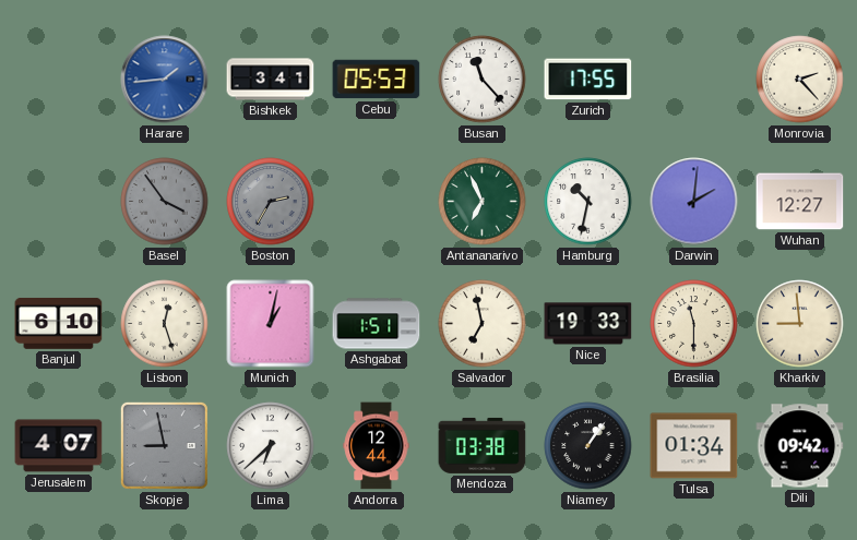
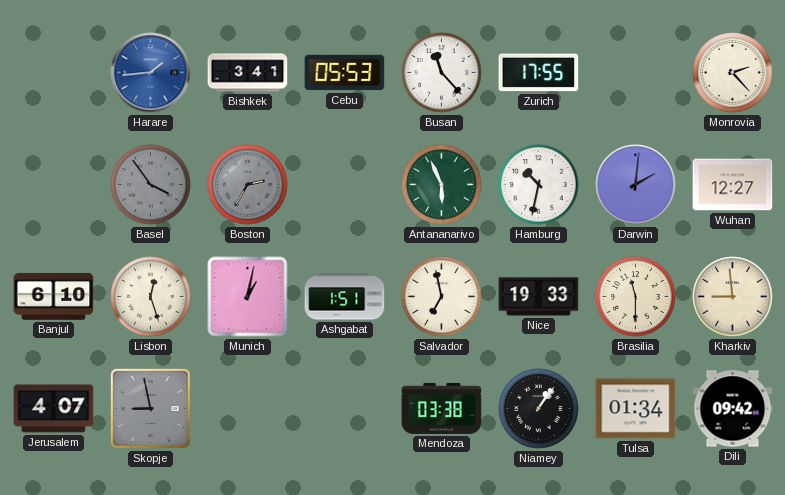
Antananarivo: 6:56 -> 5:56
Lima: 6:38 -> none
Andorra: 12:44 -> none
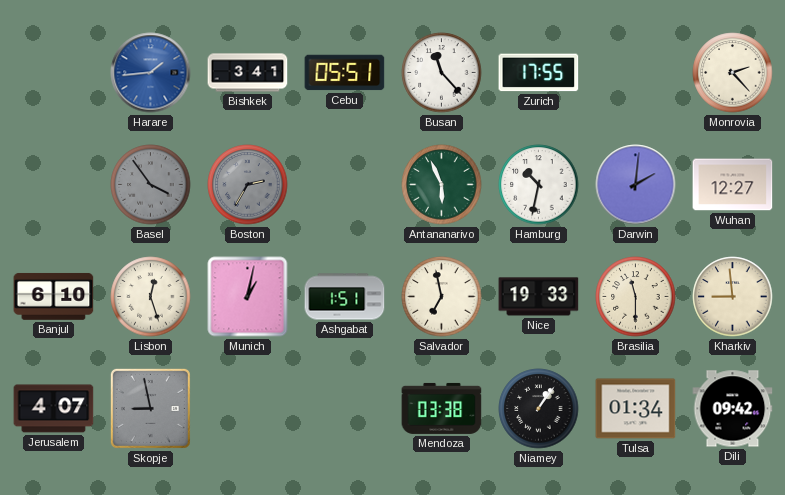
Cebu: 05:53 -> 05:51
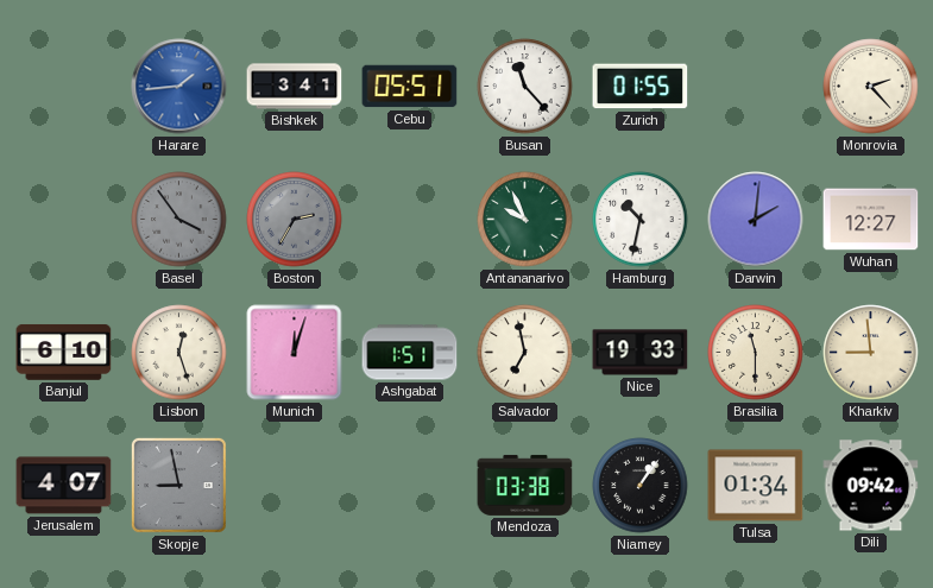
Zurich: 17:55 -> 01:55
Antananarivo: 5:56 -> 9:56
Munich: 1:02 -> 12:03
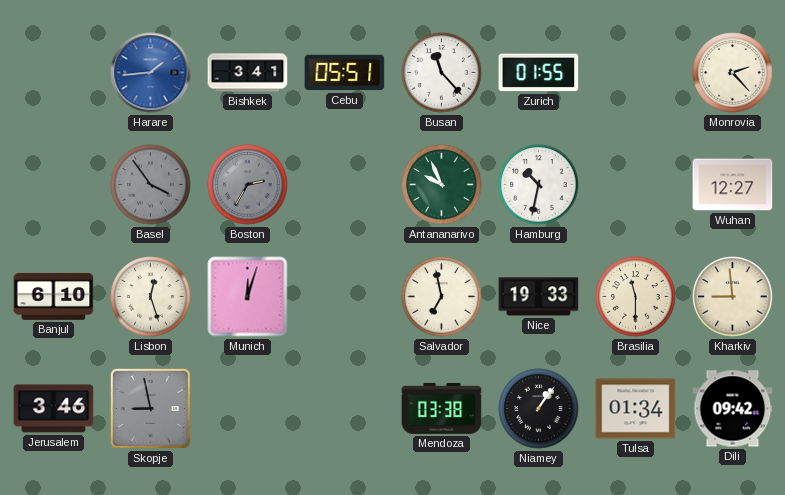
Darwin: 2:01 -> none
Ashgabat: 1:51 -> none
Jerusalem: 4:07 -> 3:46
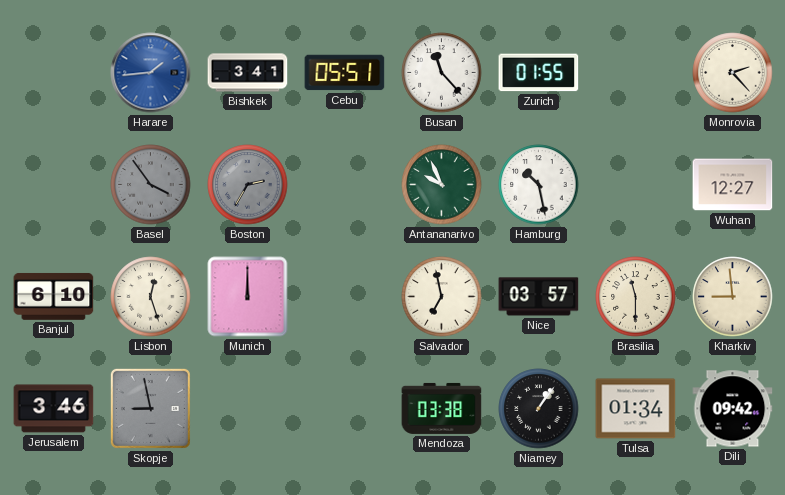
Hamburg: 10:32 -> 10:28
Munich: 12:03 -> 12:00
Nice: 19:33 -> 03:57
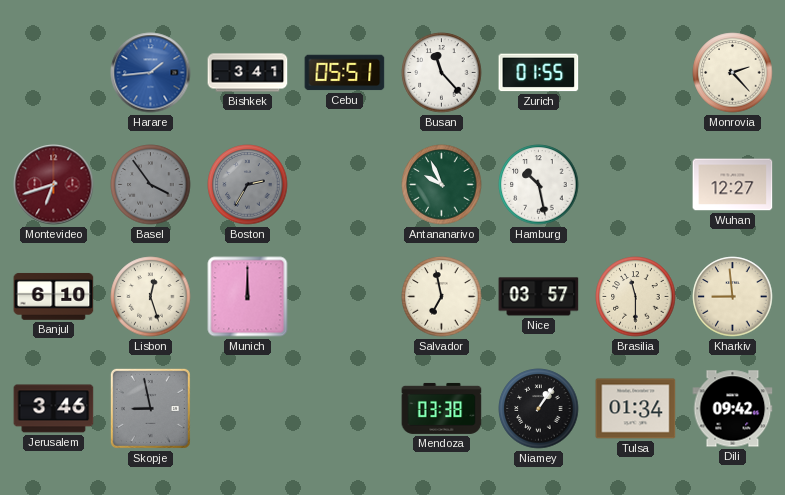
Montevideo: none -> 6:42
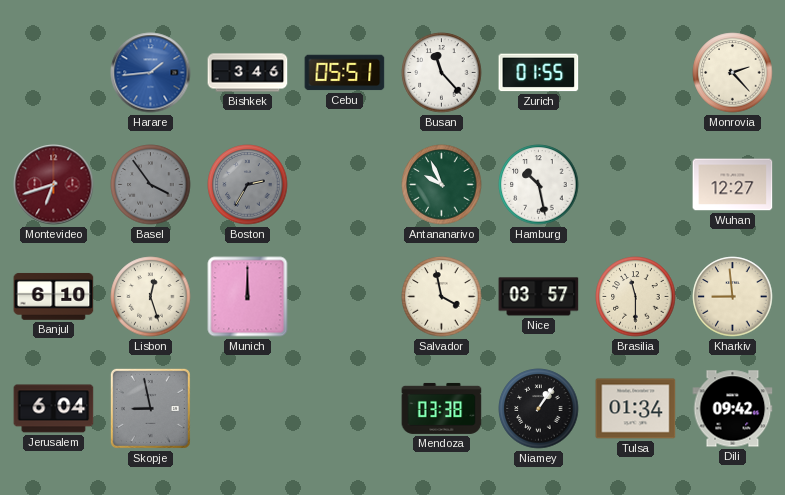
Bishkek: 3:41 -> 3:46
Salvador: 6:58 -> 3:58
Jerusalem: 3:46 -> 6:04
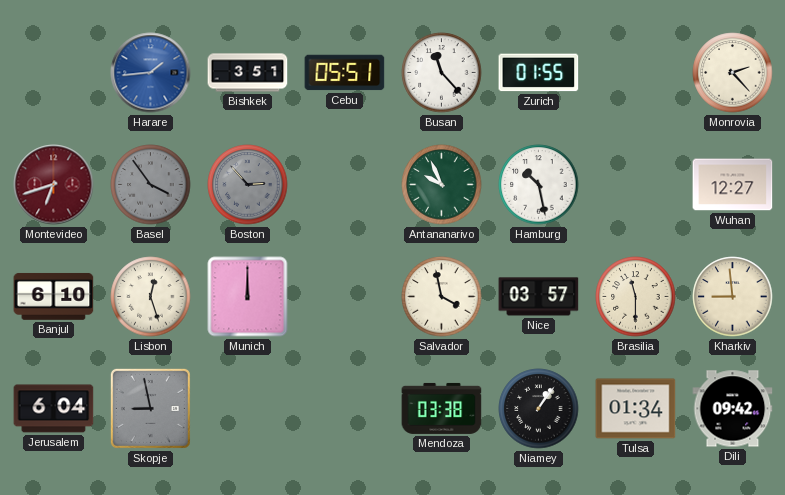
Bishkek: 3:46 -> 3:51
Boston: 2:35 -> 2:53
